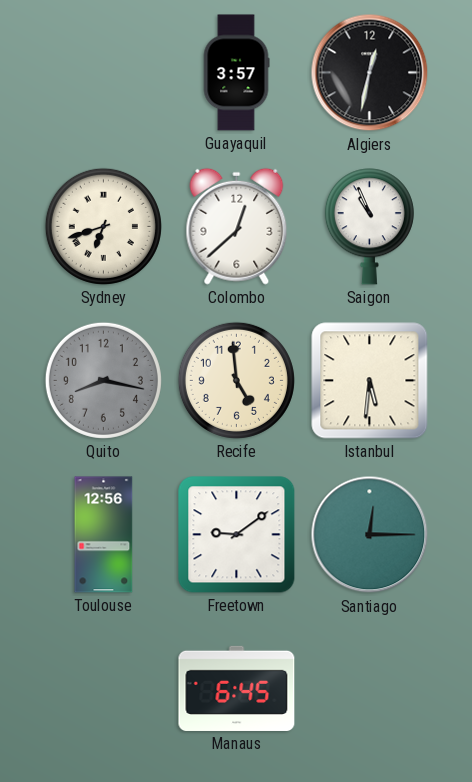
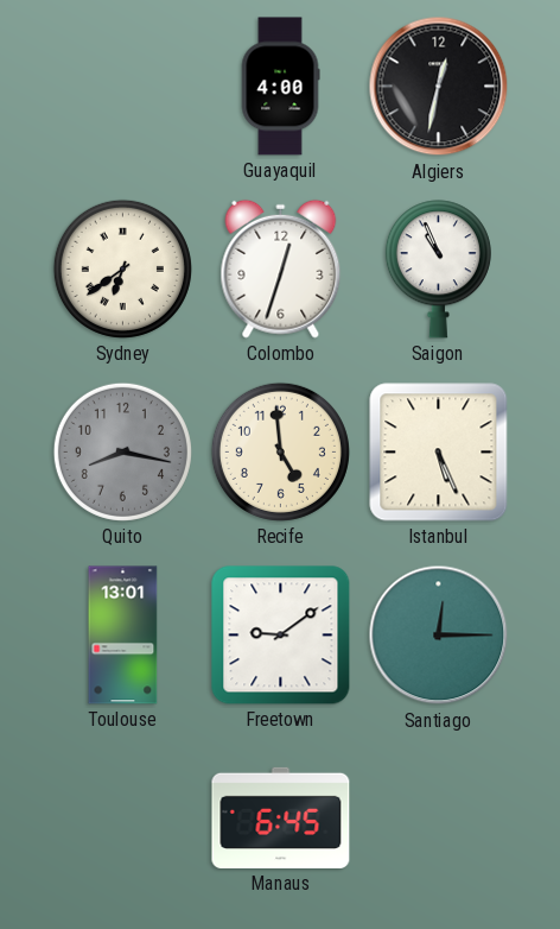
Guayaquil: 3:57 -> 4:00
Sydney: 6:42 -> 6:39
Colombo: 12:38 -> 12:33
Istanbul: 5:31 -> 5:26
Toulouse: 12:56 -> 13:01
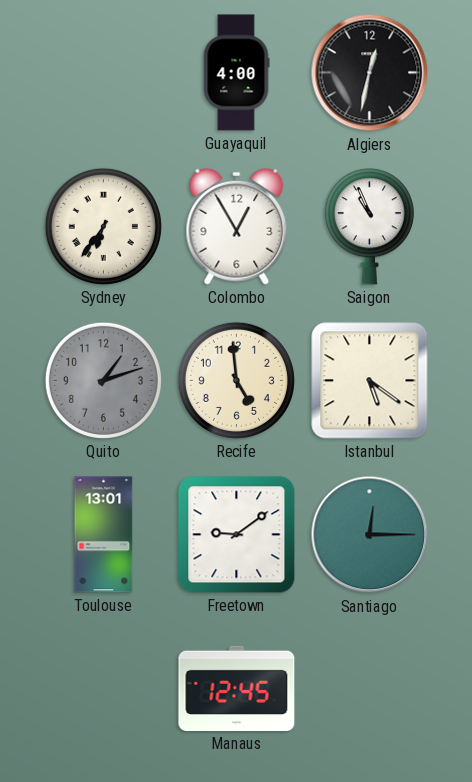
Sydney: 6:39 -> 6:36
Colombo: 12:33 -> 12:55
Quito: 8:17 -> 1:12
Istanbul: 5:26 -> 5:21
Manaus: 6:45 -> 12:45
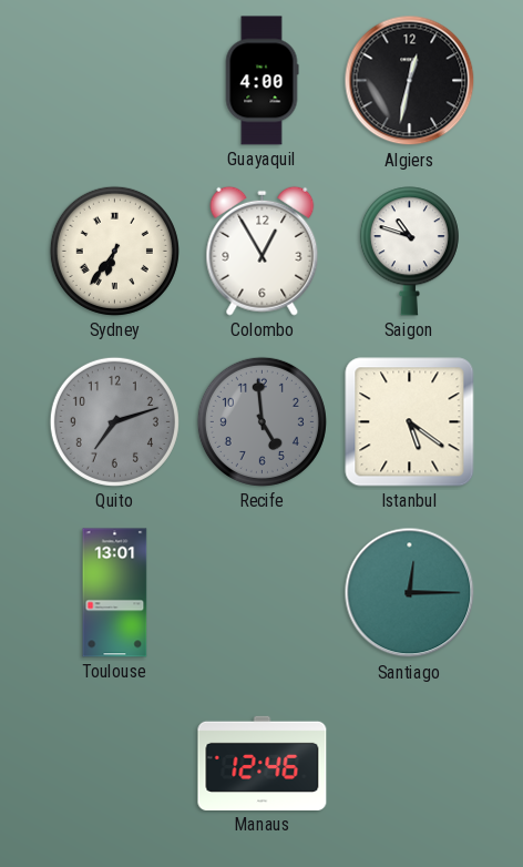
Saigon: 10:56 -> 10:48
Quito: 1:12 -> 7:12
Recife dial: cream -> grey
Freetown: 9:09 -> none
Manaus: 12:45 -> 12:46
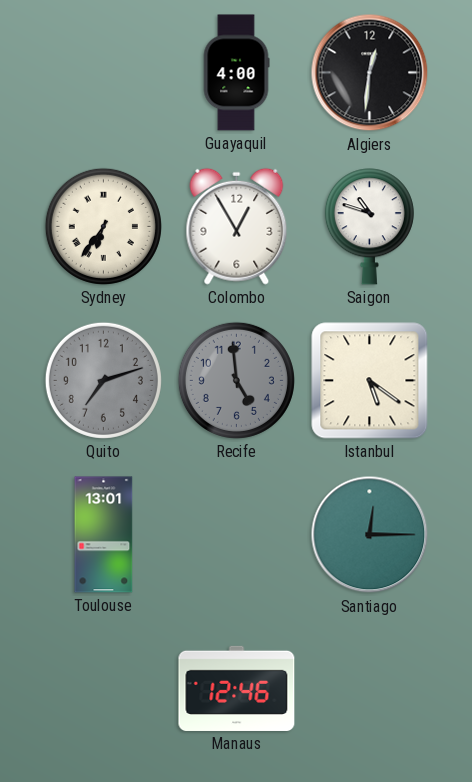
Algiers: 12:32 -> 12:31
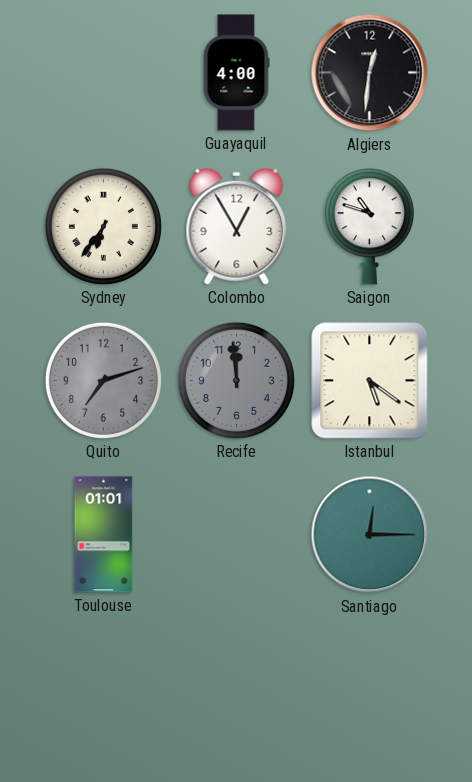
Recife: 4:59 -> 11:59
Toulouse: 13:01 -> 01:01
Manaus: 12:46 -> none
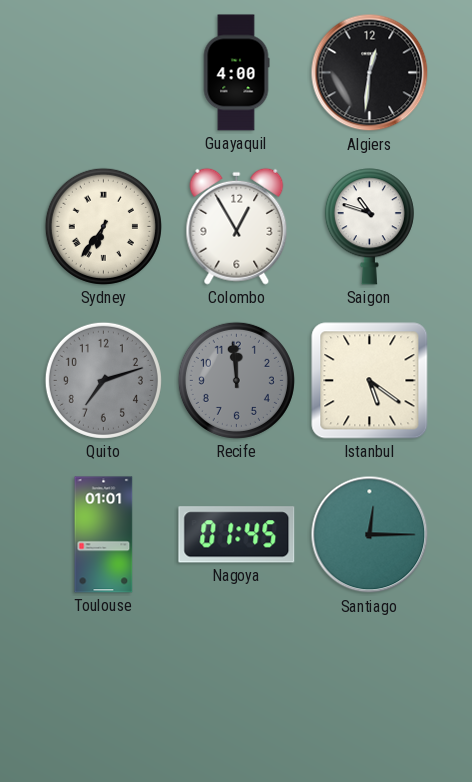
Nagoya: none -> 01:45
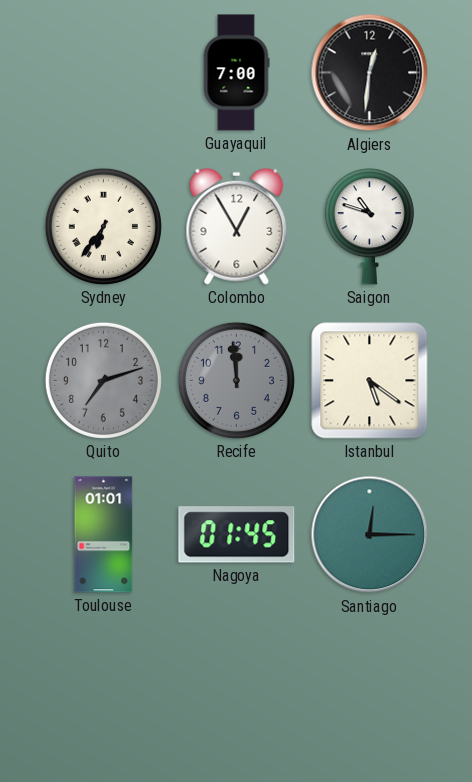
Guayaquil: 4:00 -> 7:00
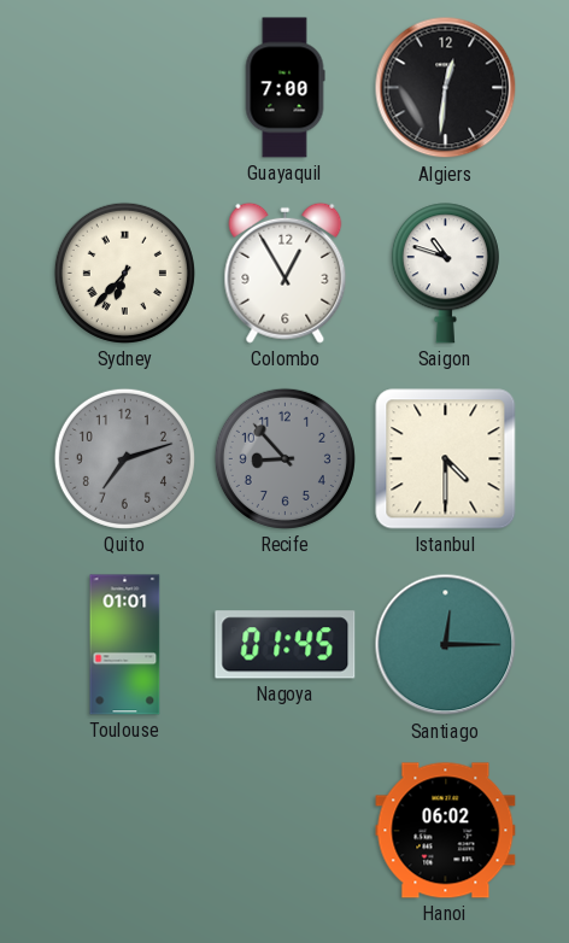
Sydney: 6:36 -> 6:37
Recife: 11:59 -> 8:53
Istanbul: 5:21 -> 4:30
Hanoi: none -> 06:02
